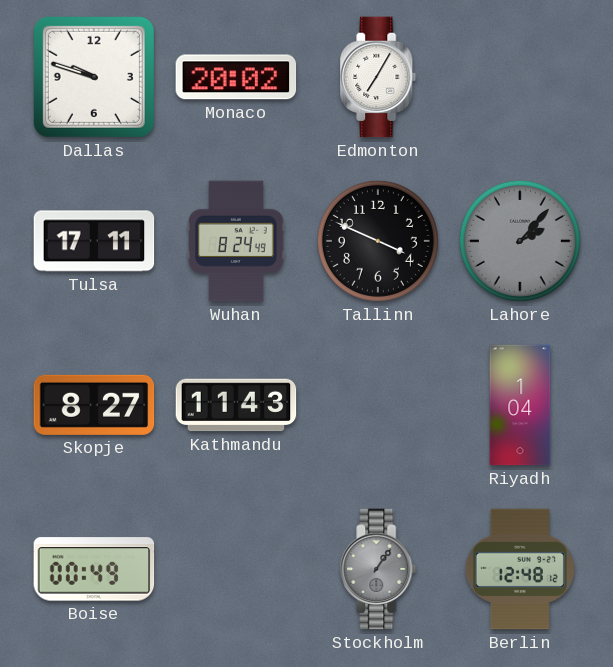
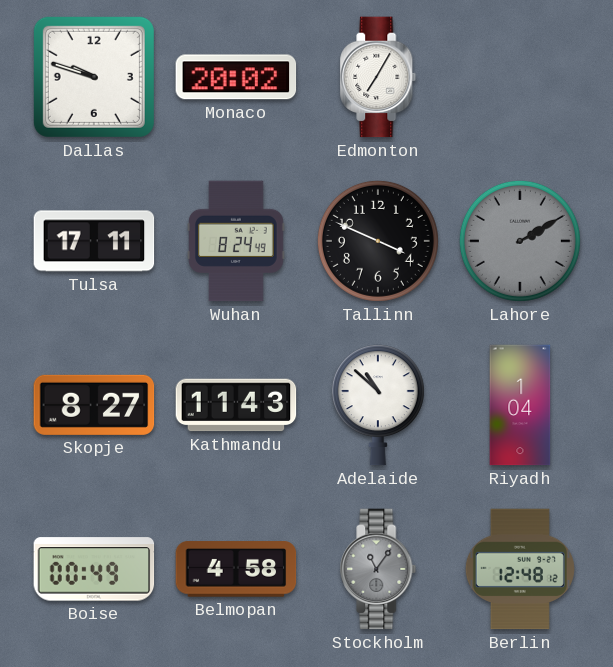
Lahore: 2:07 -> 2:10
Adelaide: none -> 10:52
Belmopan: none -> 4:58
Stockholm: 1:06 -> 11:06
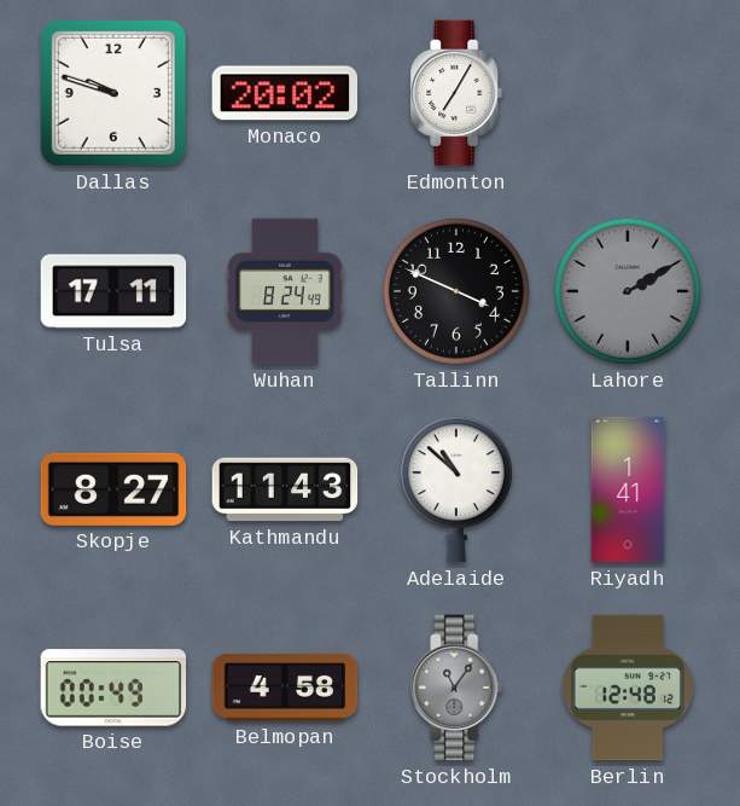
Riyadh: 1:04 -> 1:41
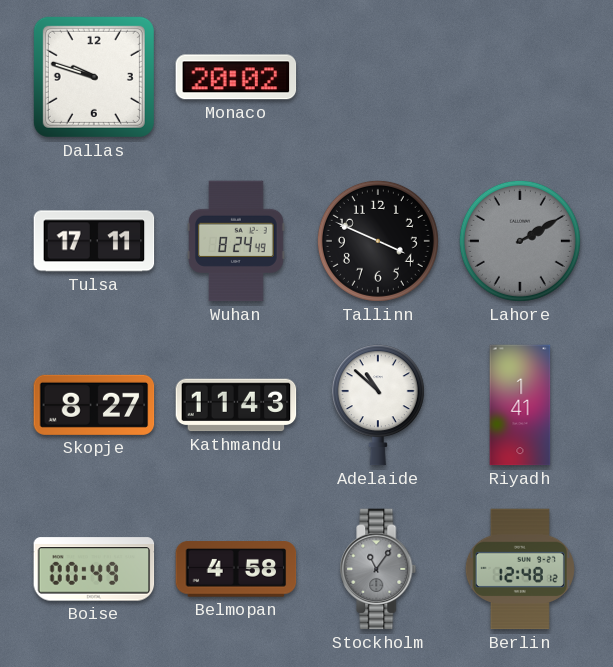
Edmonton: 7:05 -> none
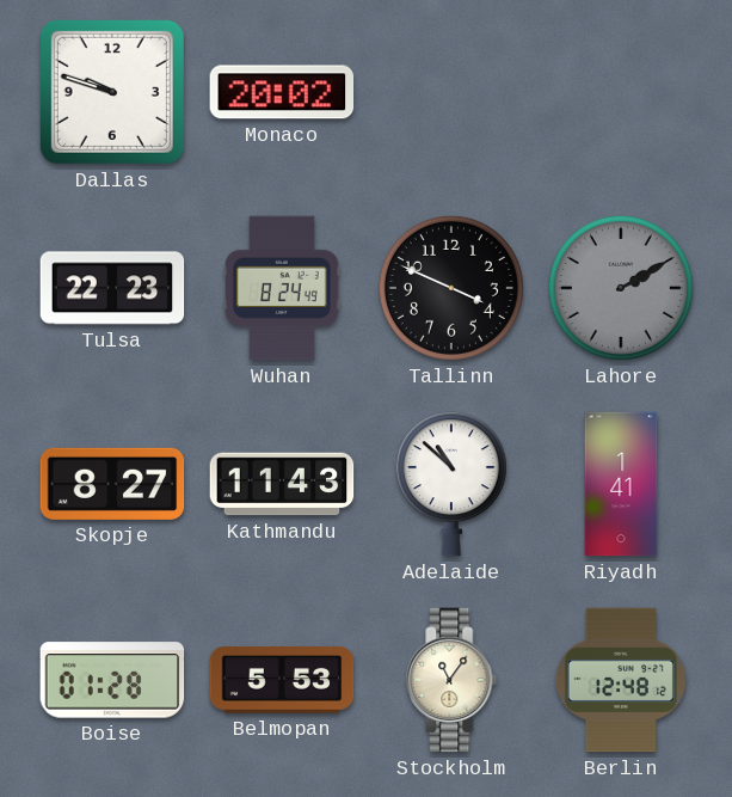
Tulsa: 17:11 -> 22:23
Boise: 00:49 -> 01:28
Belmopan: 4:58 -> 5:53
Stockholm dial: grey -> cream
